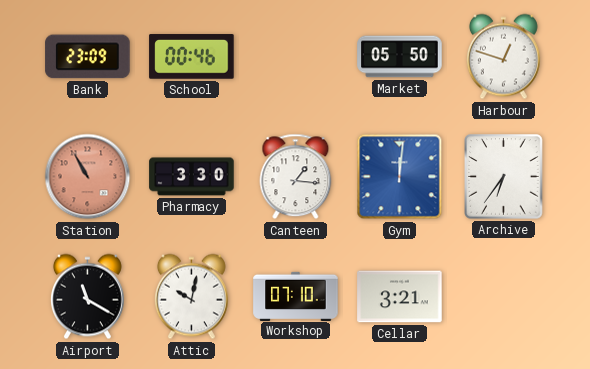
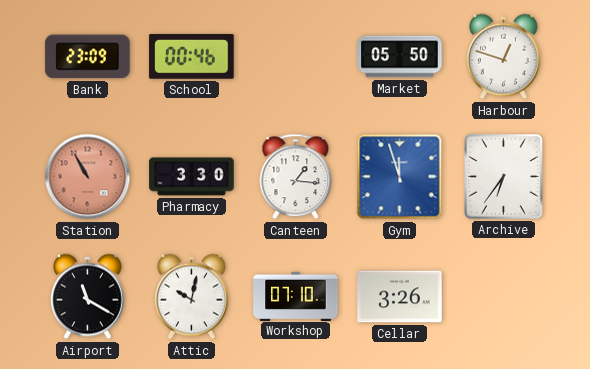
Gym: 12:01 -> 11:57
Cellar: 3:21 -> 3:26
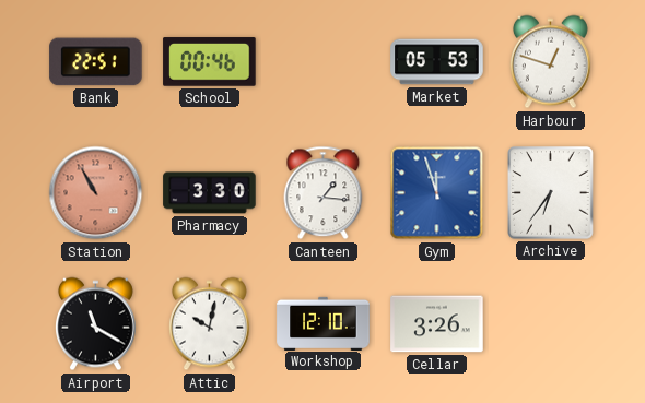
Bank: 23:09 -> 22:51
Market: 05:50 -> 05:53
Workshop: 07:10 -> 12:10
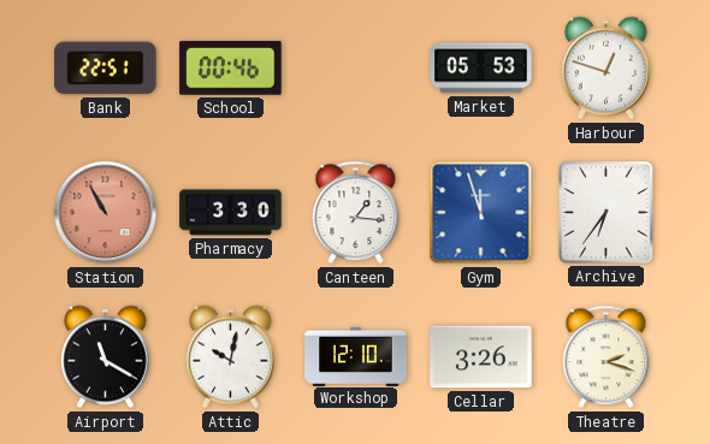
Theatre: none -> 2:18
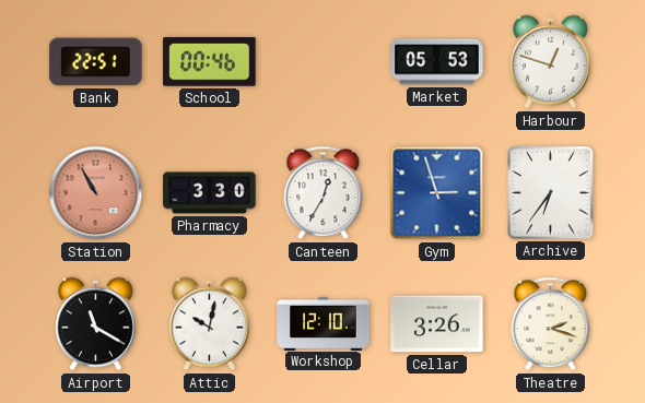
Canteen: 1:16 -> 12:35
Gym: 11:57 -> 2:57
